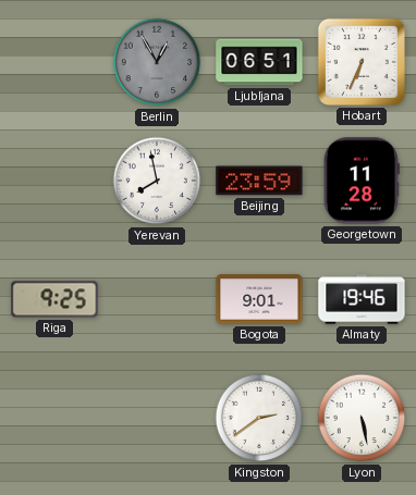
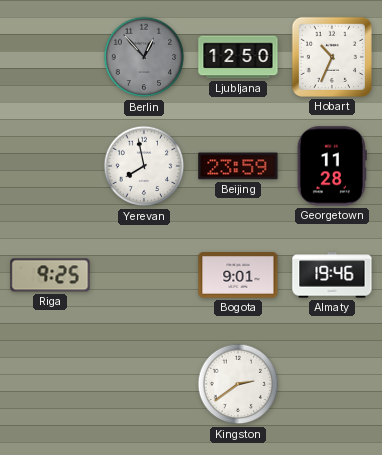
Berlin: 12:55 -> 12:53
Ljubljana: 06:51 -> 12:50
Hobart: 6:34 -> 10:34
Lyon: 5:28 -> none
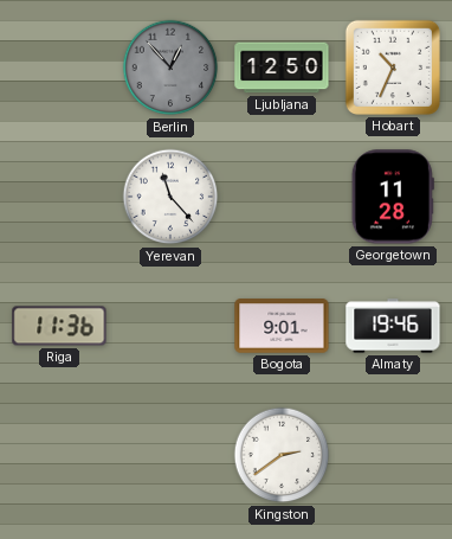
Yerevan: 7:58 -> 11:23
Beijing: 23:59 -> none
Riga: 9:25 -> 11:36
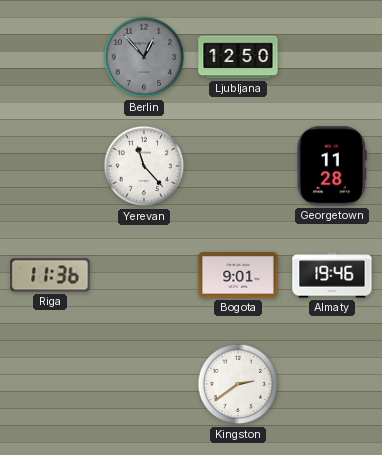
Hobart: 10:34 -> none
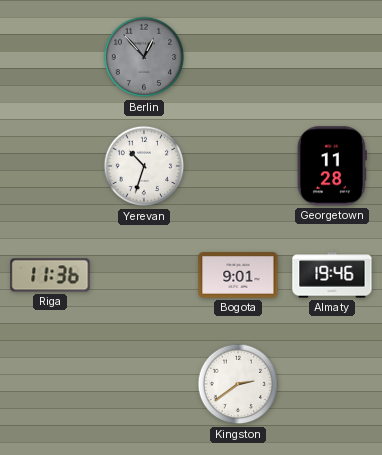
Ljubljana: 12:50 -> none
Yerevan: 11:23 -> 10:33
